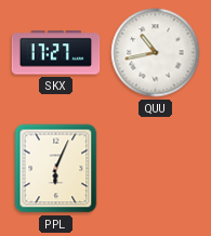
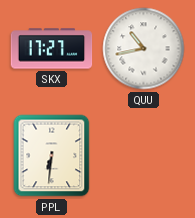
PPL: 6:04 -> 6:31
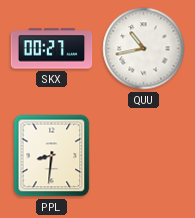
SKX: 17:27 -> 00:27
PPL: 6:31 -> 8:31
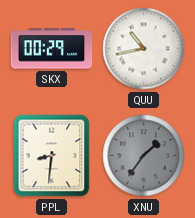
SKX: 00:27 -> 00:29
XNU: none -> 1:36
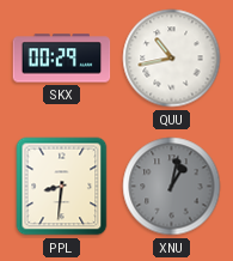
XNU: 1:36 -> 1:02
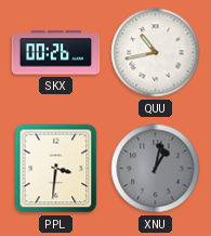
SKX: 00:29 -> 00:26
PPL: 8:31 -> 3:31
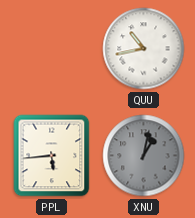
SKX: 00:26 -> none
PPL: 3:31 -> 5:44
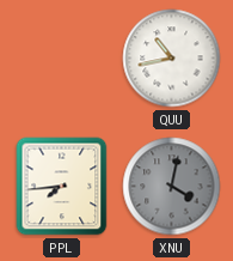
PPL: 5:44 -> 7:44
XNU: 1:02 -> 4:02
